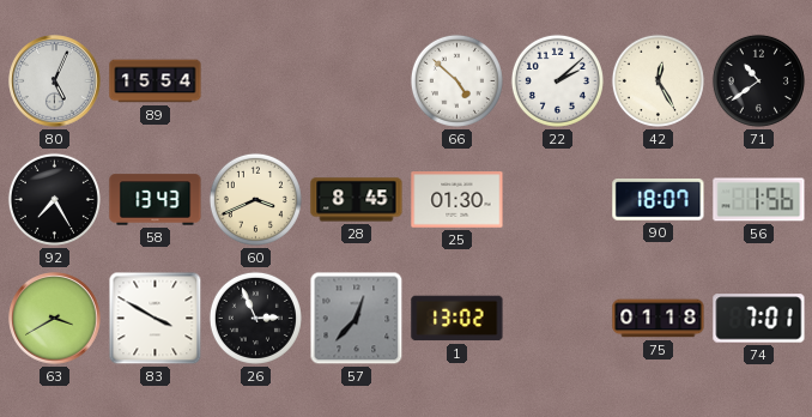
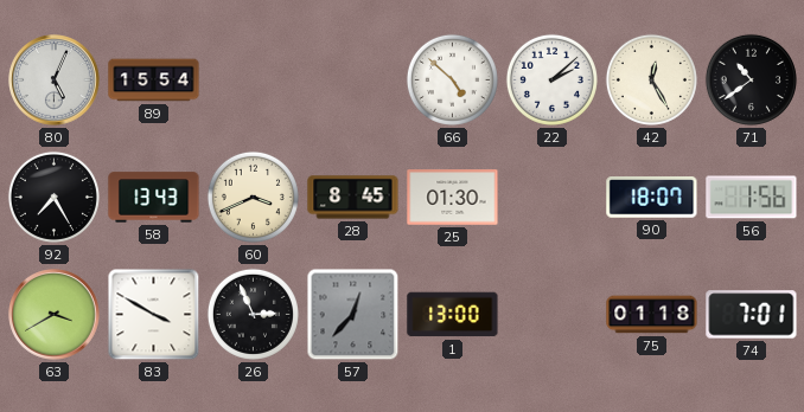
1: 13:02 -> 13:00
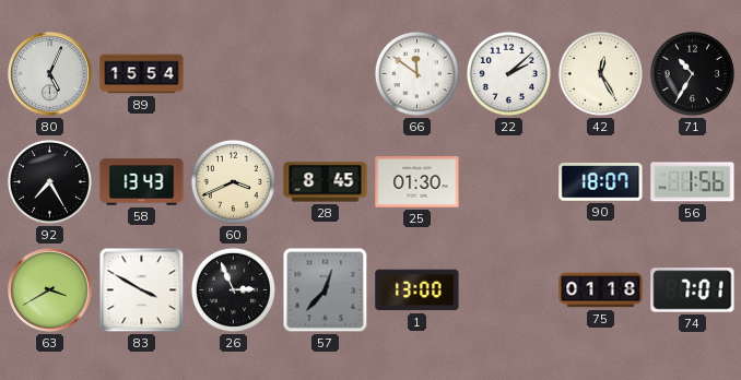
66: 4:52 -> 11:51
71: 10:39 -> 10:35
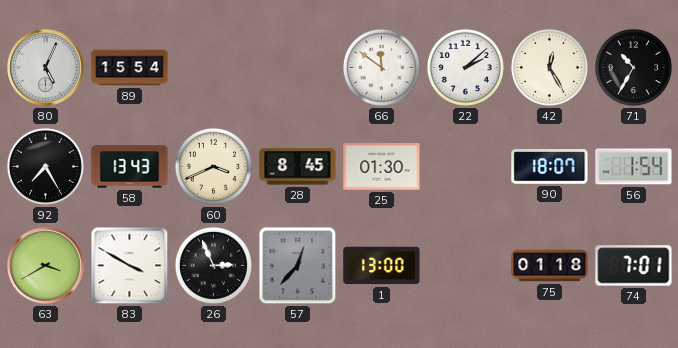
56: 1:56 -> 1:54
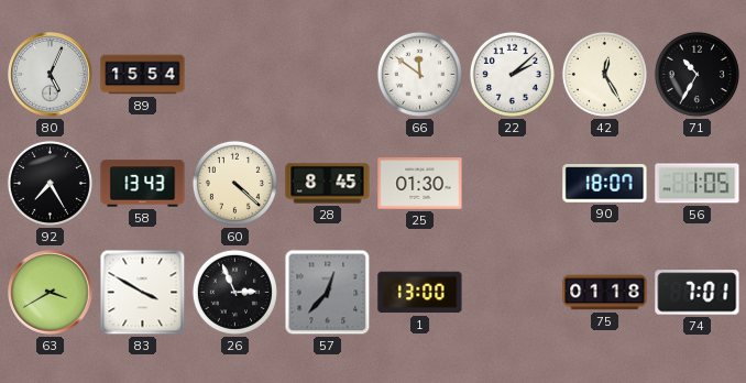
60: 3:41 -> 4:22
56: 1:54 -> 1:05
